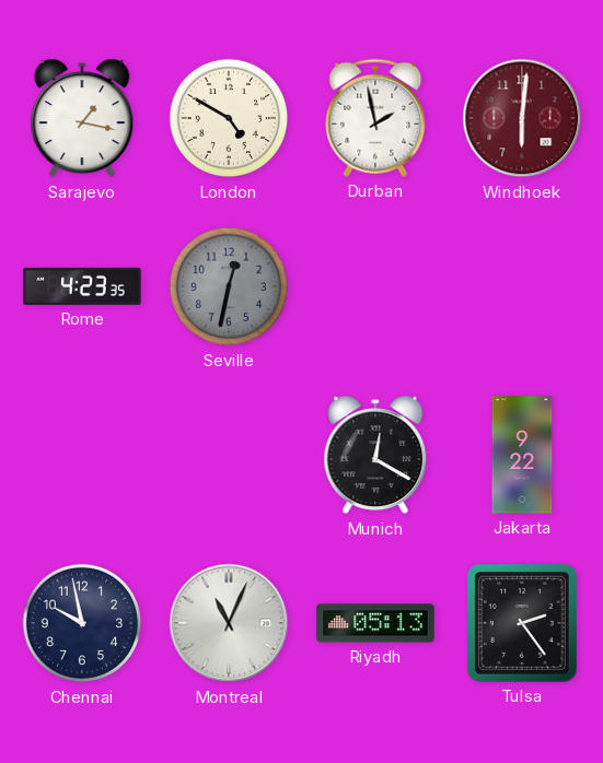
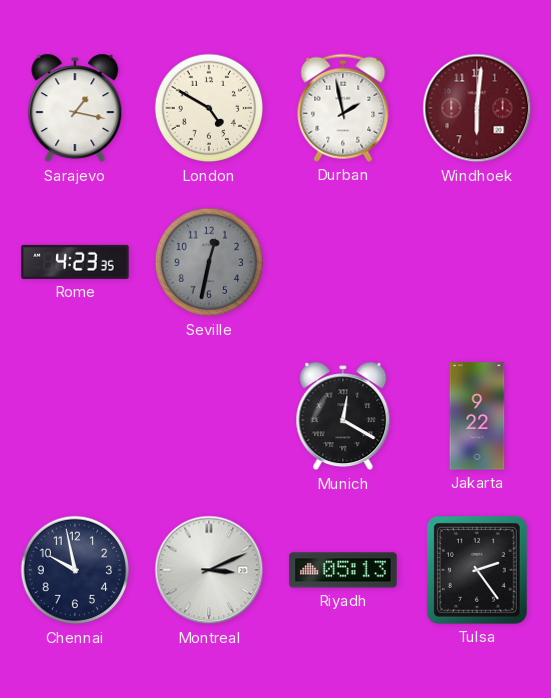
Montreal: 11:04 -> 3:11
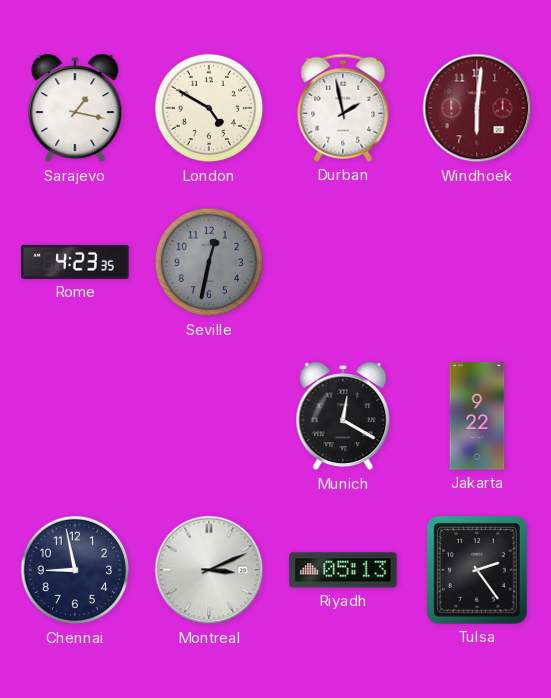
Chennai: 9:58 -> 8:58
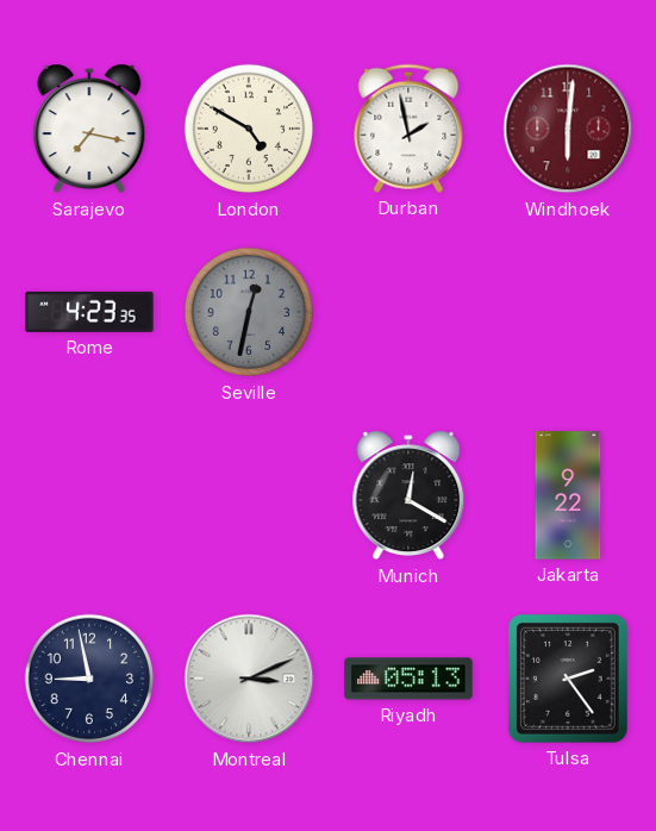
Sarajevo: 1:17 -> 7:17
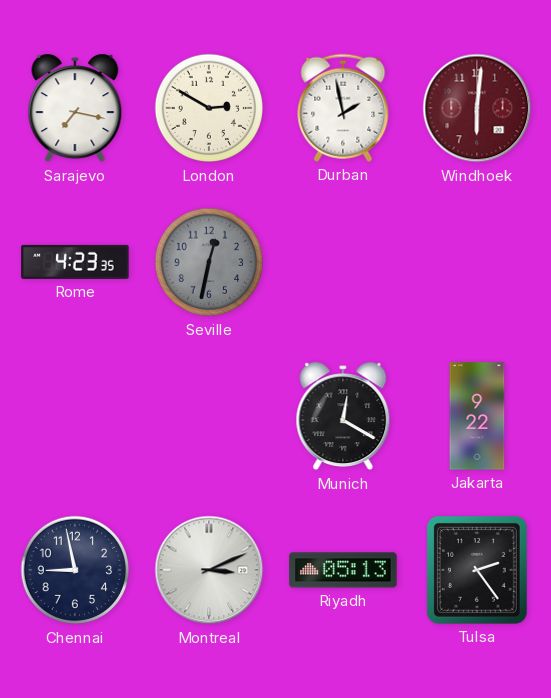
London: 4:50 -> 2:50
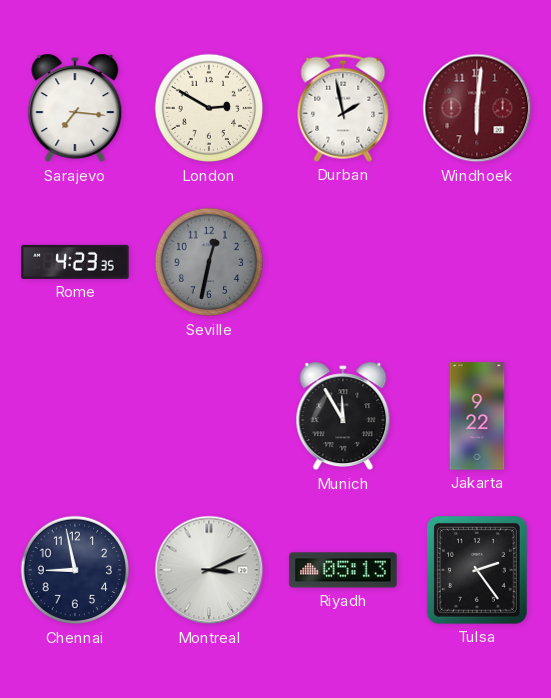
Sarajevo: 7:17 -> 7:16
Munich: 12:20 -> 11:55
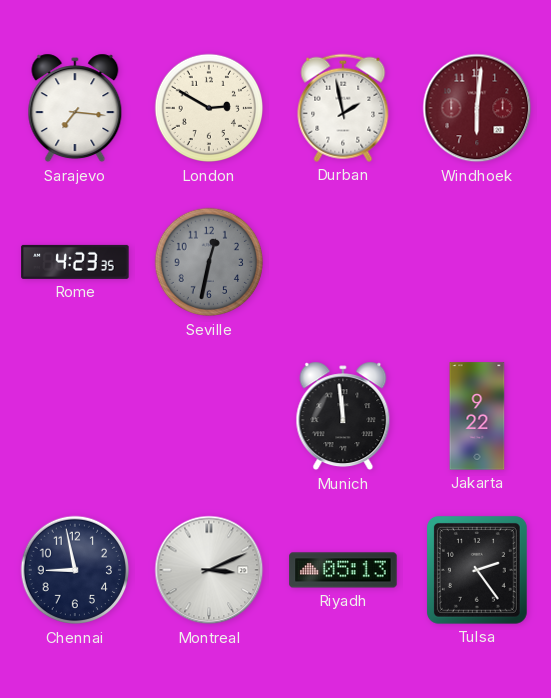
Munich: 11:55 -> 11:59
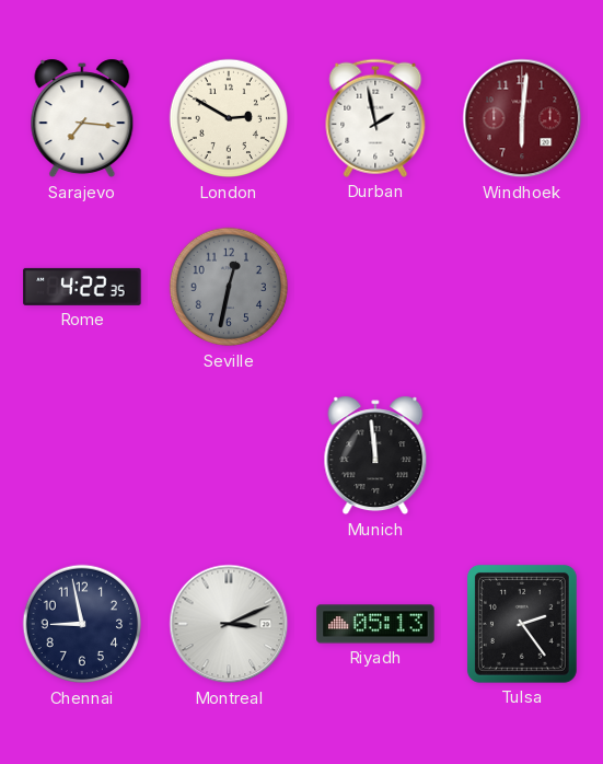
Rome: 4:23 -> 4:22
Jakarta: 9:22 -> none
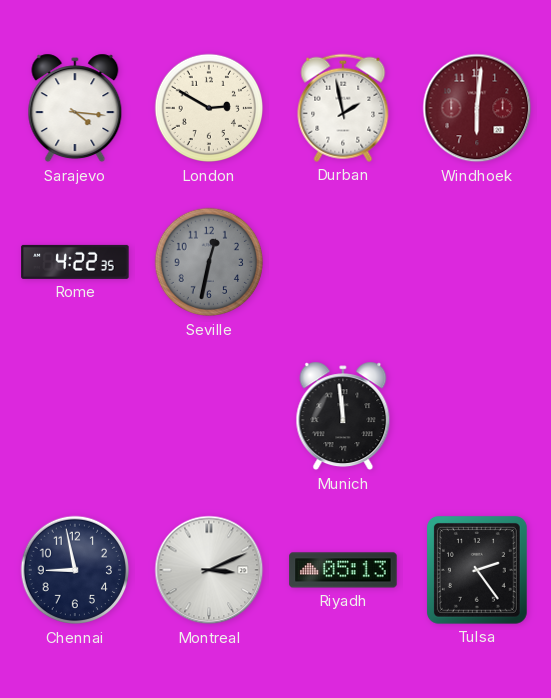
Sarajevo: 7:16 -> 4:16
